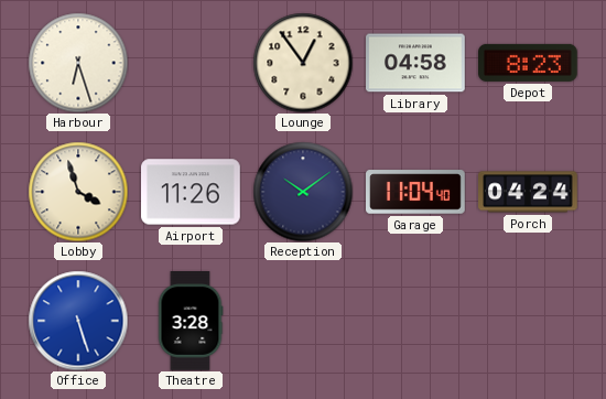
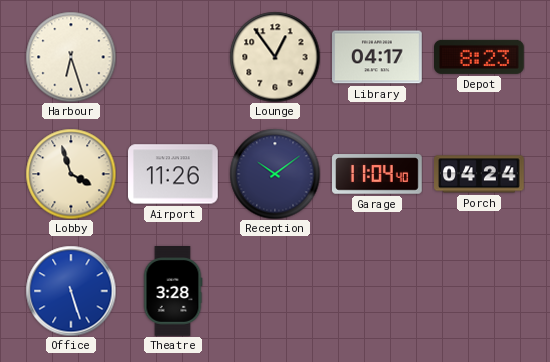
Library: 04:58 -> 04:17
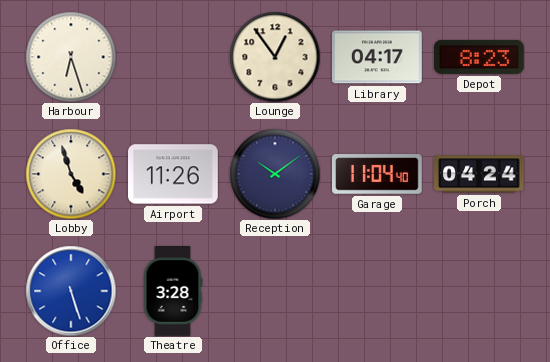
Lobby: 3:57 -> 4:57
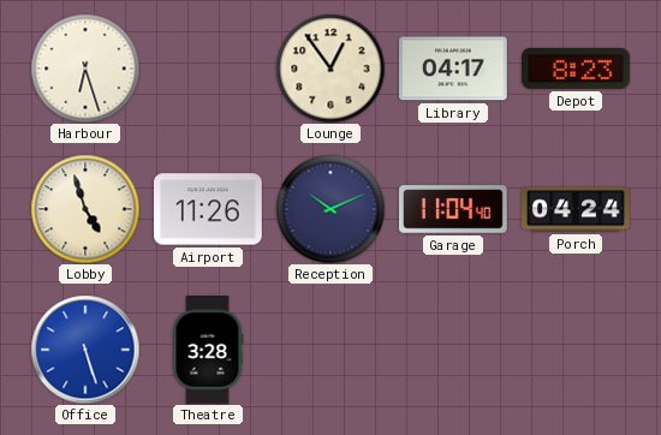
Reception: 10:09 -> 10:11
